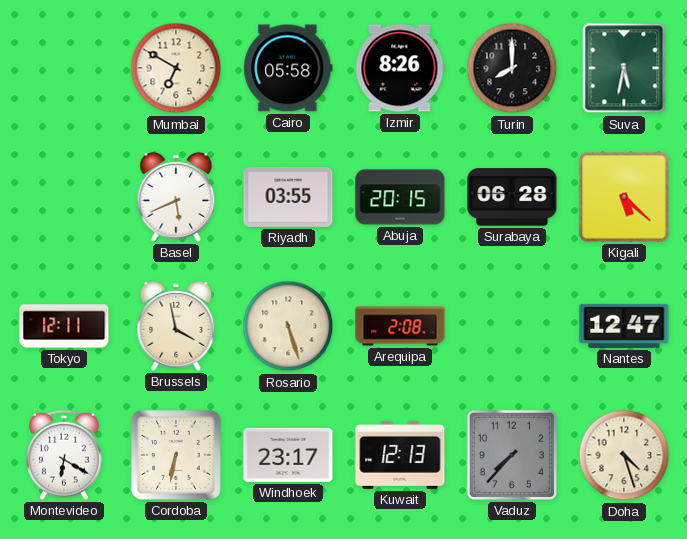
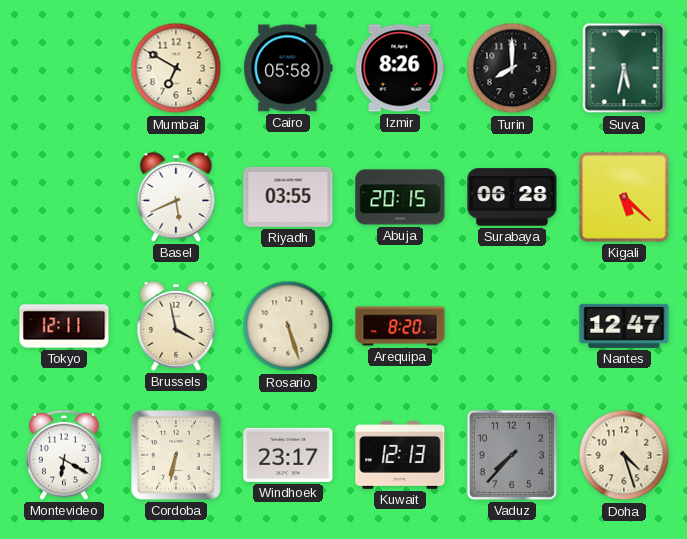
Arequipa: 2:08 -> 8:20
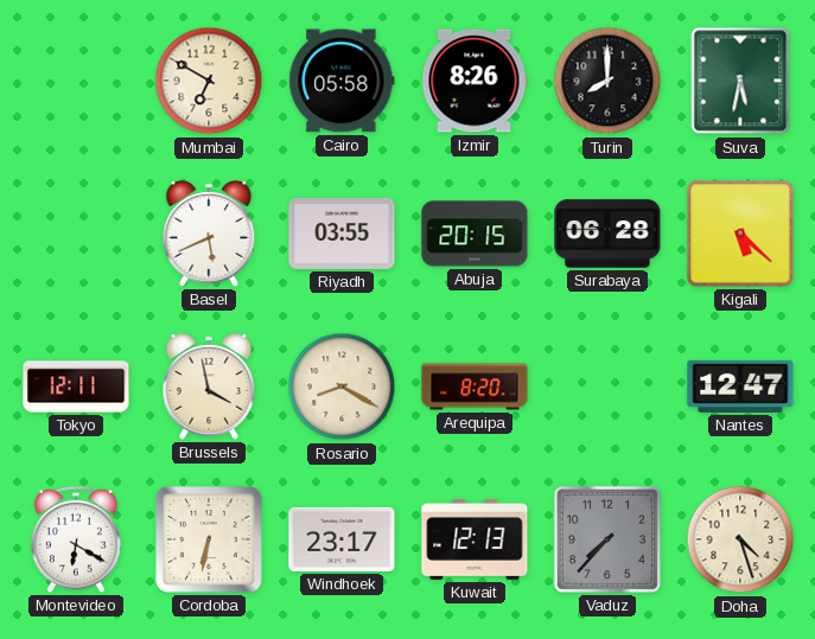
Rosario: 5:27 -> 8:20
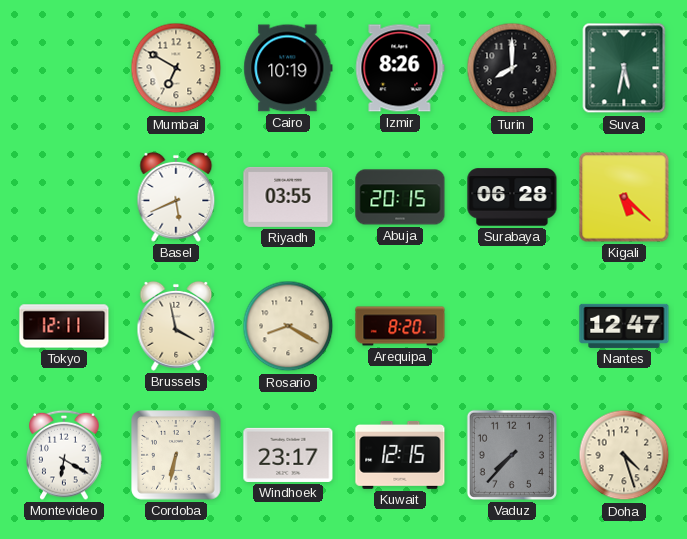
Cairo: 05:58 -> 10:19
Kuwait: 12:13 -> 12:15
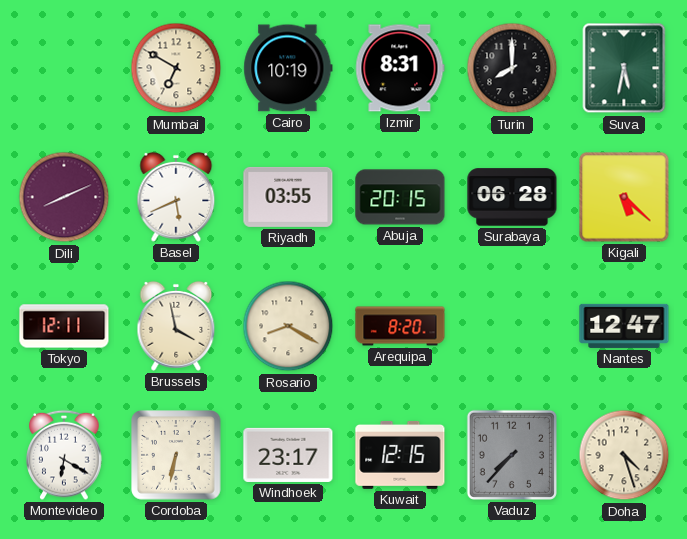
Izmir: 8:26 -> 8:31
Dili: none -> 8:11
